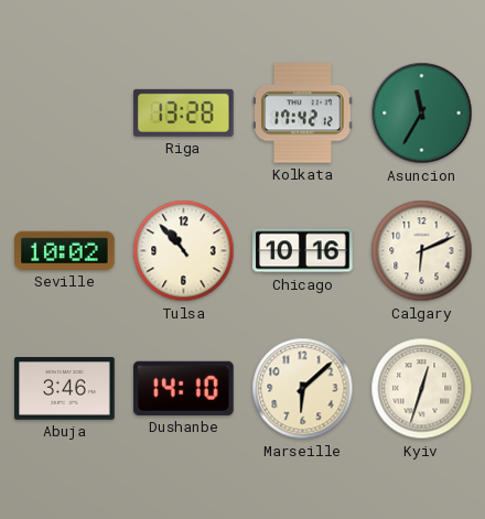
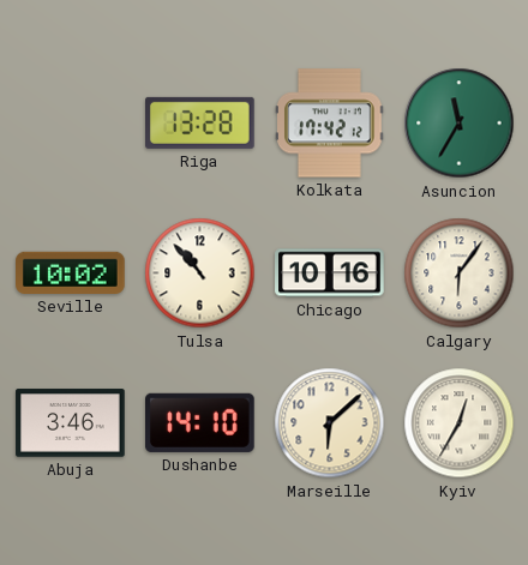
Calgary: 6:11 -> 6:06
Kyiv: 12:33 -> 12:35
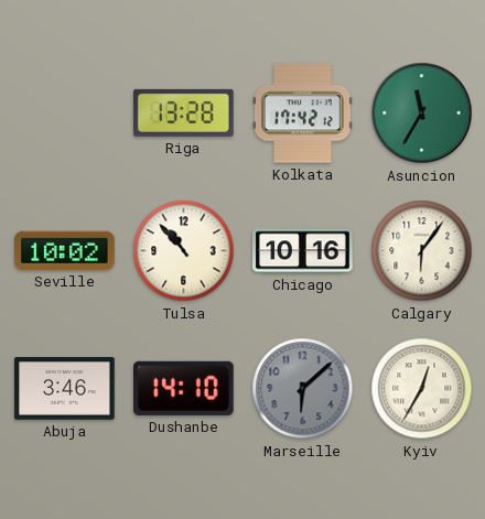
Marseille dial: cream -> grey
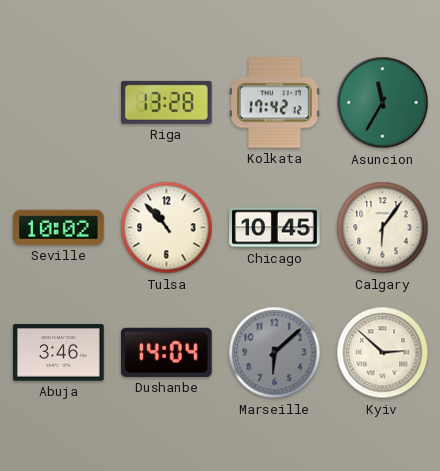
Chicago: 10:16 -> 10:45
Dushanbe: 14:10 -> 14:04
Kyiv: 12:35 -> 2:52
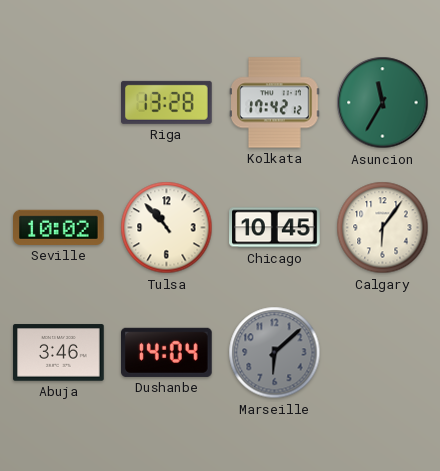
Kyiv: 2:52 -> none
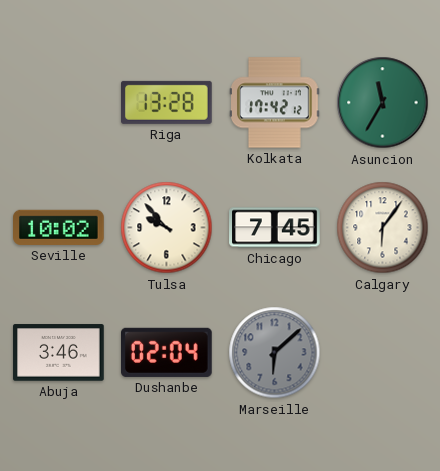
Tulsa: 10:53 -> 9:53
Chicago: 10:45 -> 7:45
Dushanbe: 14:04 -> 02:04
